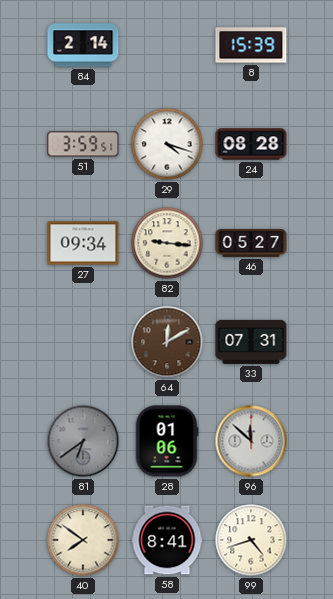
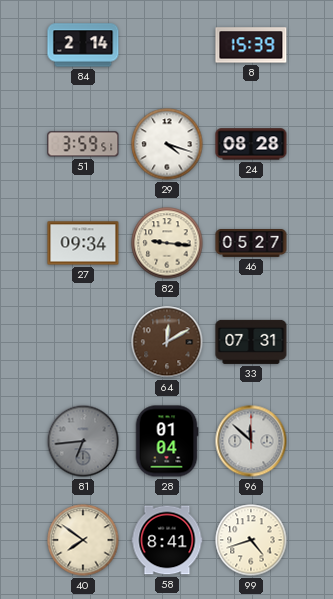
81: 6:39 -> 6:44
28: 01:06 -> 01:04
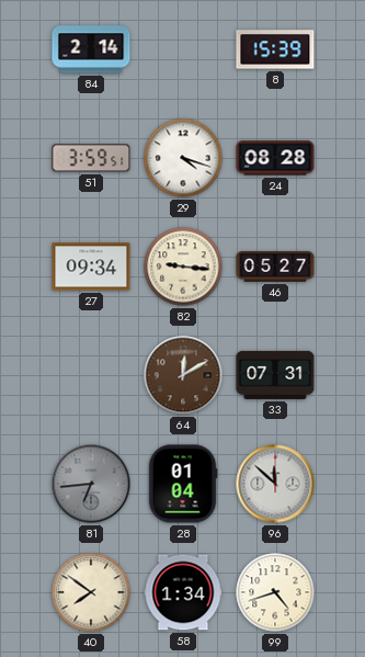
58: 8:41 -> 1:34
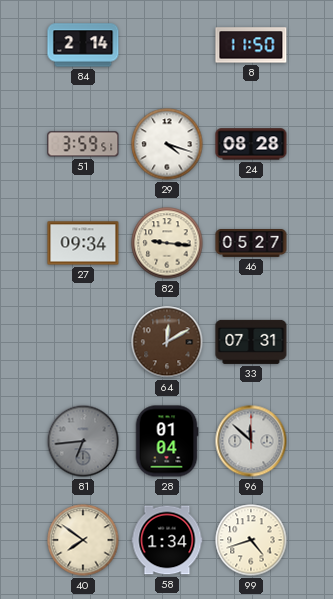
8: 15:39 -> 11:50
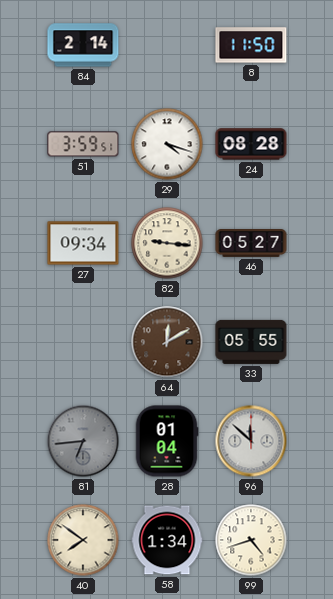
33: 07:31 -> 05:55
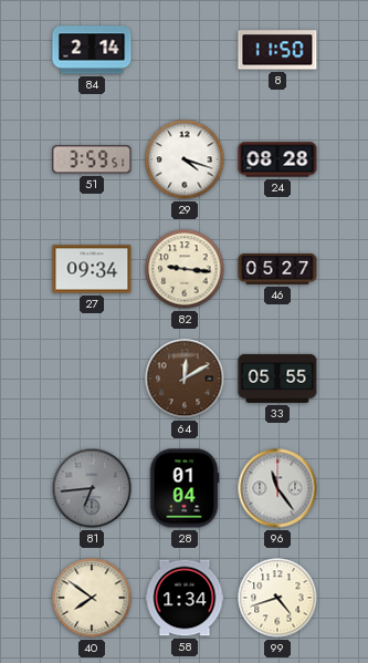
96: 11:52 -> 11:24
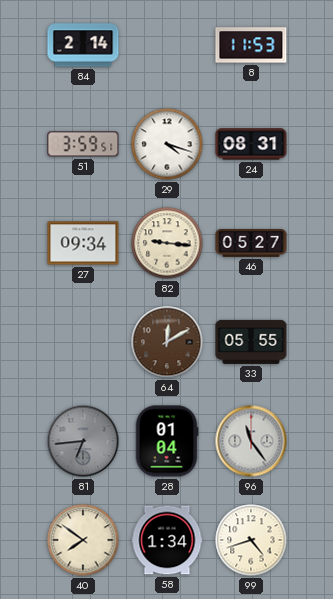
8: 11:50 -> 11:53
24: 08:28 -> 08:31
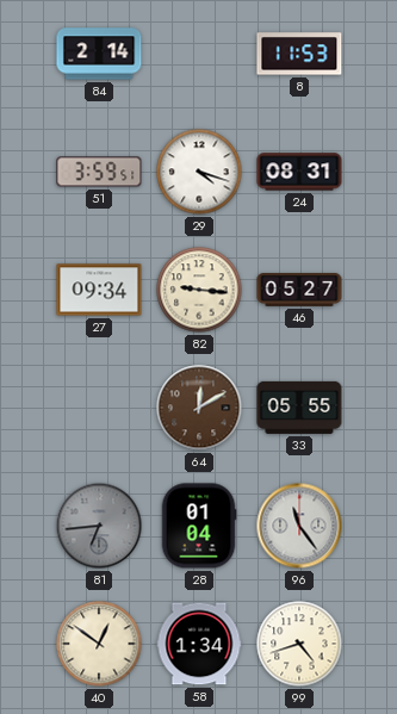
40: 7:51 -> 12:51
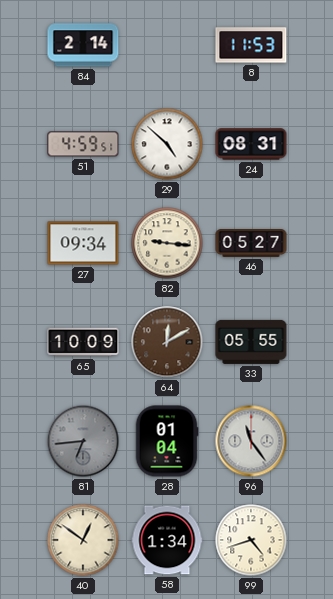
51: 3:59 -> 4:59
29: 4:18 -> 4:52
65: none -> 10:09
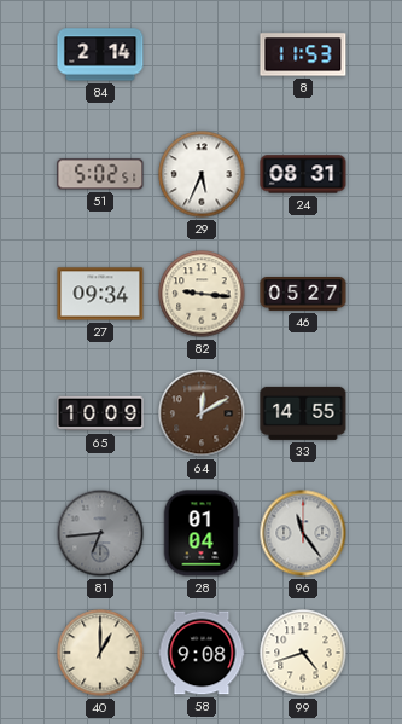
51: 4:59 -> 5:02
29: 4:52 -> 5:34
33: 05:55 -> 14:55
40: 12:51 -> 1:00
58: 1:34 -> 9:08
